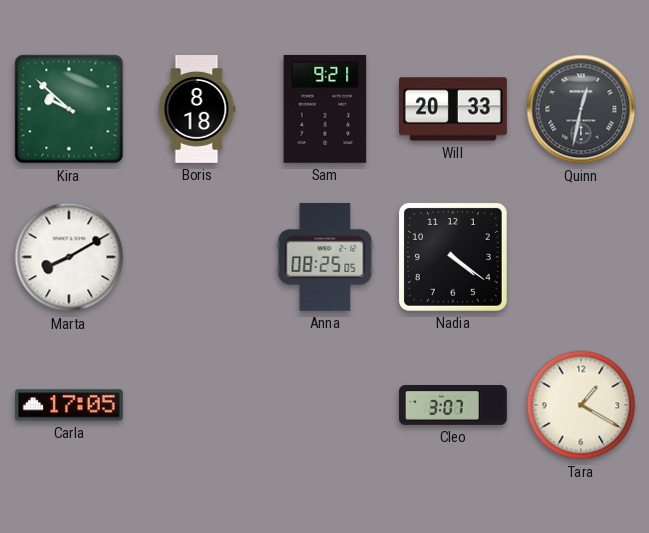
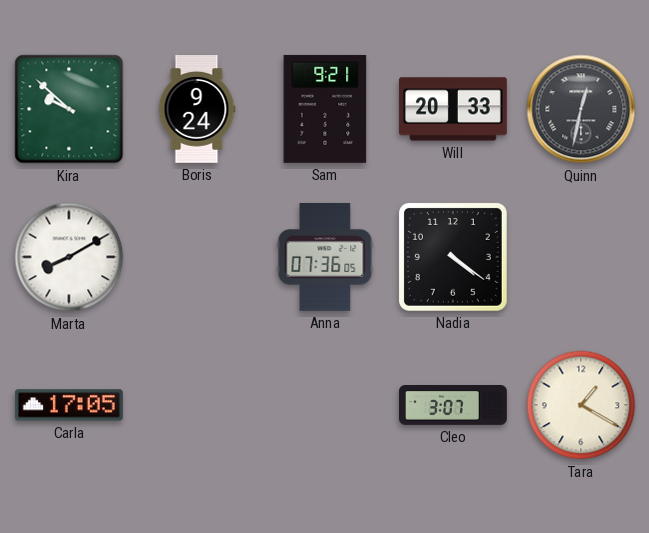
Boris: 8:18 -> 9:24
Anna: 08:25 -> 07:36
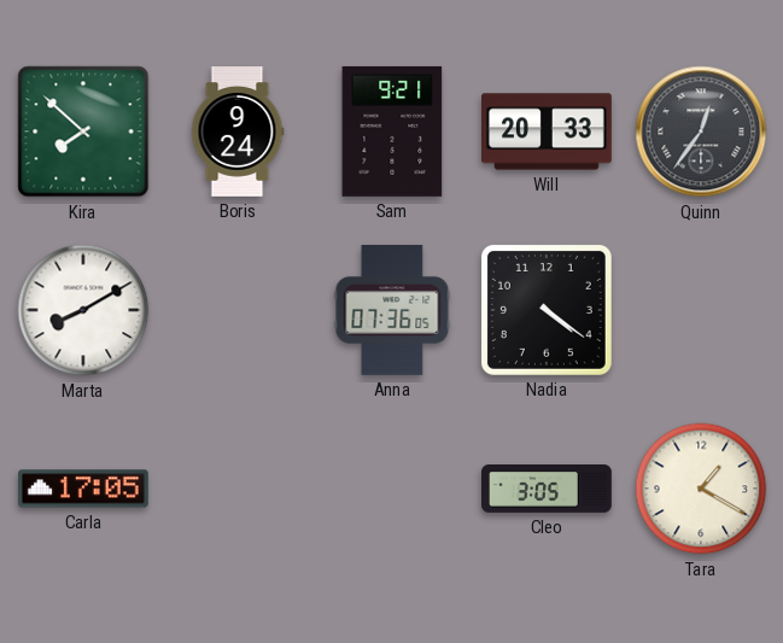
Kira: 9:52 -> 7:52
Quinn: 12:32 -> 12:36
Cleo: 3:07 -> 3:05
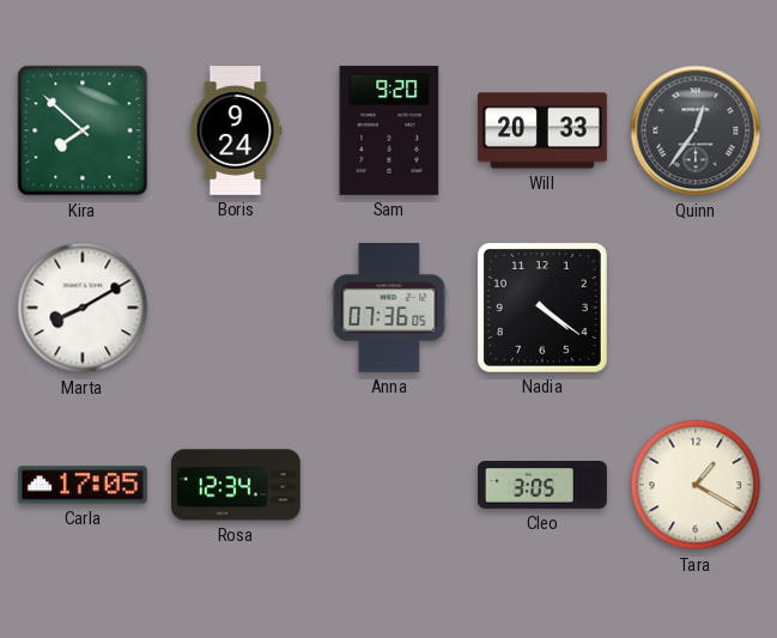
Sam: 9:21 -> 9:20
Rosa: none -> 12:34
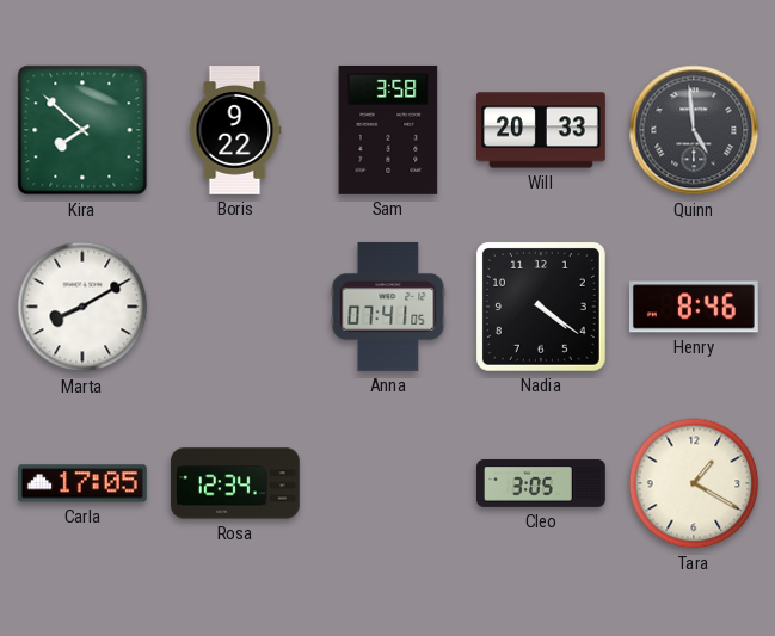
Boris: 9:24 -> 9:22
Sam: 9:20 -> 3:58
Quinn: 12:36 -> 4:59
Anna: 07:36 -> 07:41
Henry: none -> 8:46
